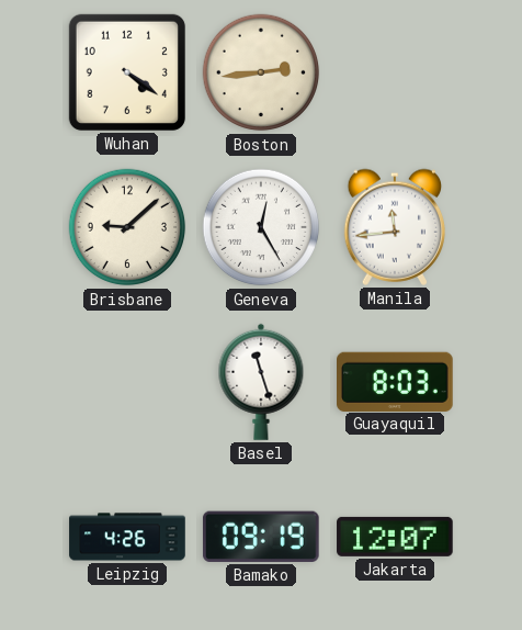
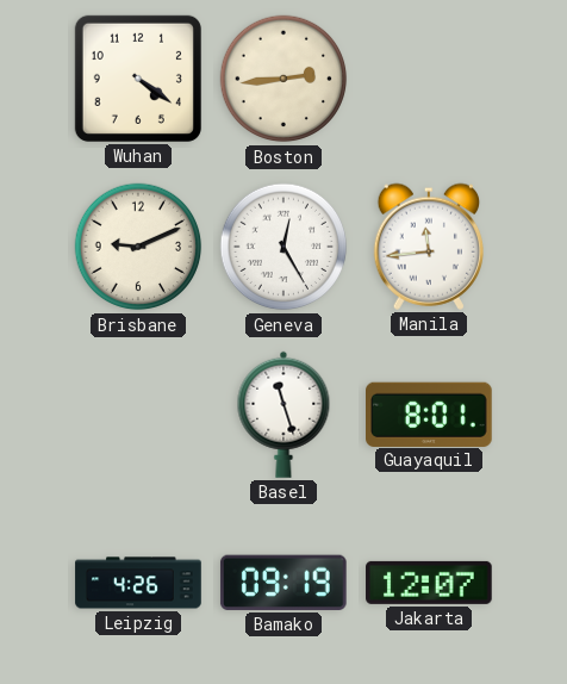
Brisbane: 9:08 -> 9:11
Guayaquil: 8:03 -> 8:01
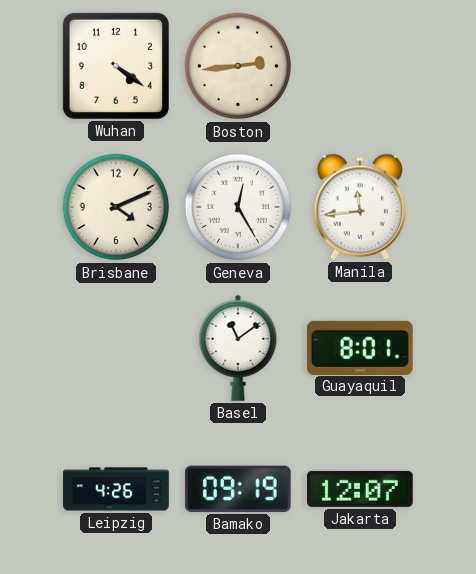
Brisbane: 9:11 -> 4:11
Basel: 11:27 -> 11:09
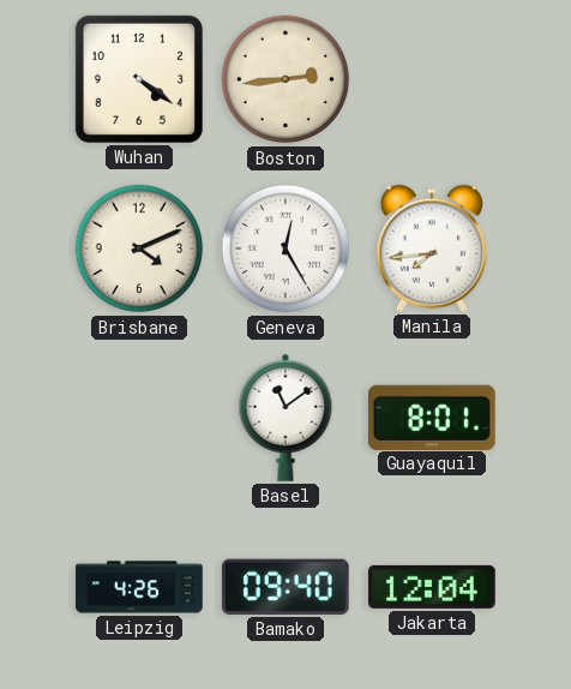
Manila: 11:44 -> 7:44
Bamako: 09:19 -> 09:40
Jakarta: 12:07 -> 12:04
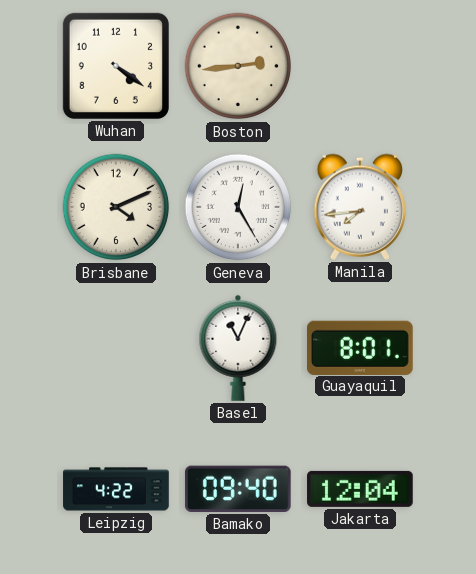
Basel: 11:09 -> 11:04
Leipzig: 4:26 -> 4:22
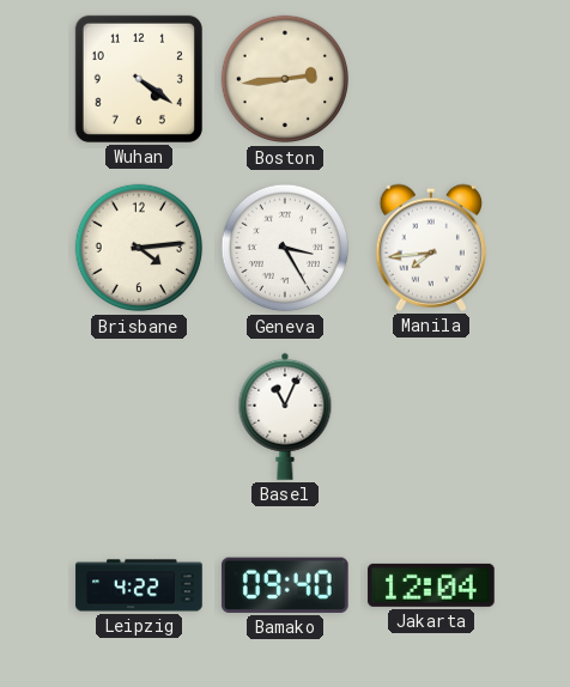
Brisbane: 4:11 -> 4:14
Geneva: 12:25 -> 3:25
Guayaquil: 8:01 -> none
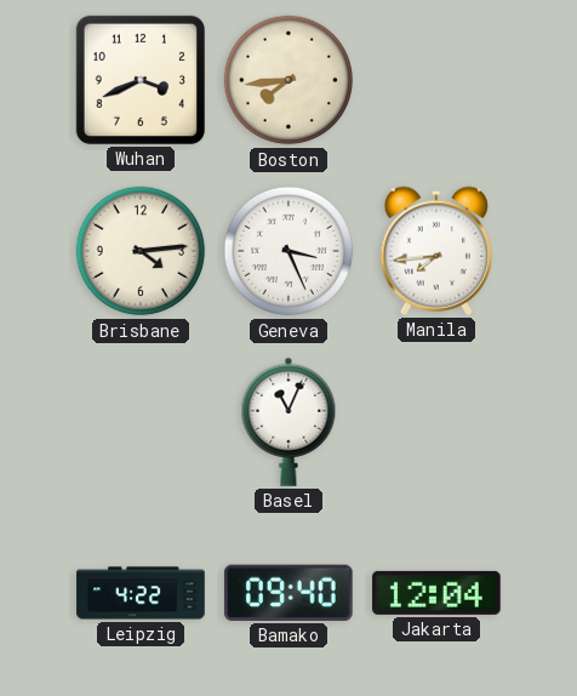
Wuhan: 4:21 -> 3:41
Boston: 2:44 -> 7:44
Geneva: 3:25 -> 3:26
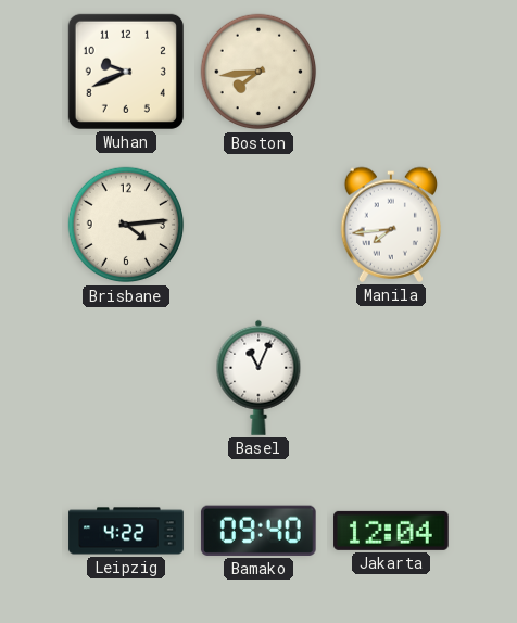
Wuhan: 3:41 -> 9:41
Geneva: 3:26 -> none
